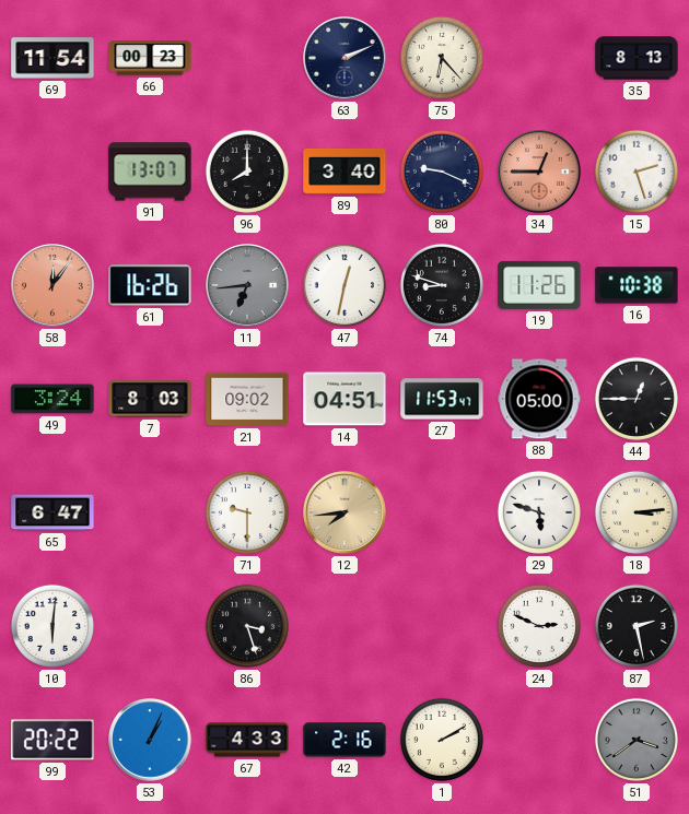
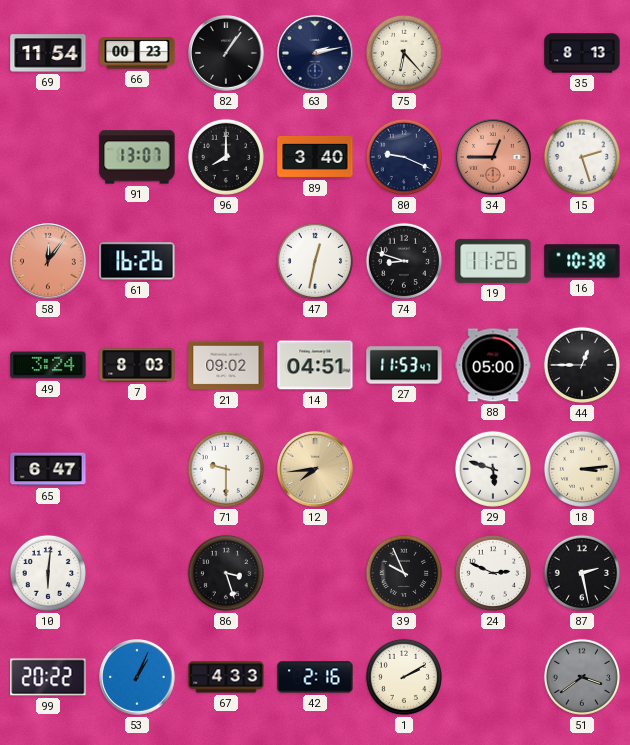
82: none -> 1:06
63: 2:11 -> 2:13
11: 6:44 -> none
39: none -> 9:56
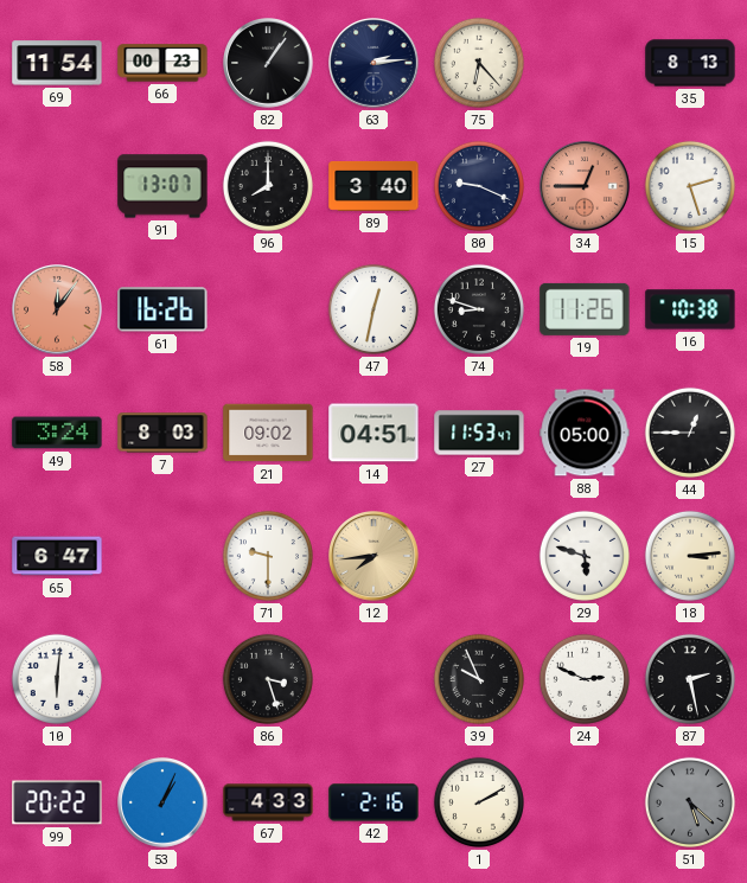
63: 2:13 -> 2:14
51: 3:39 -> 5:22
